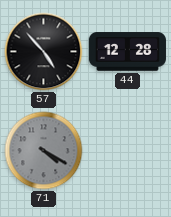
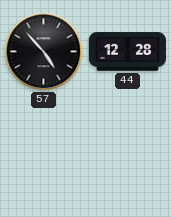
71: 4:20 -> none
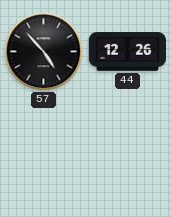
44: 12:28 -> 12:26
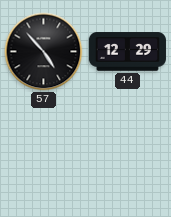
44: 12:26 -> 12:29
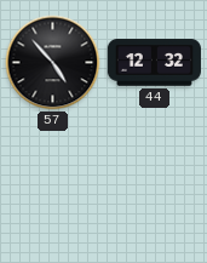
44: 12:29 -> 12:32
